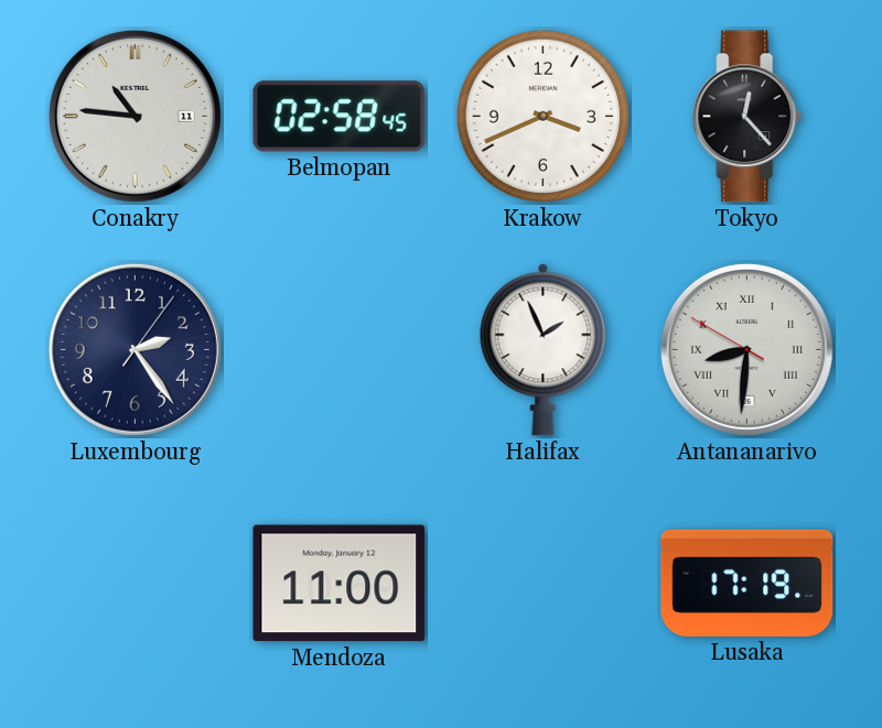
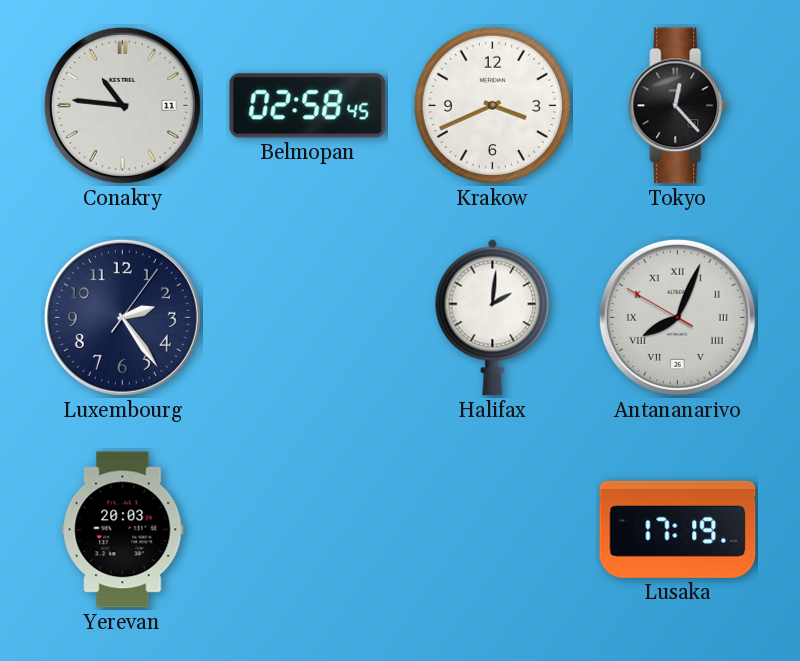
Halifax: 1:56 -> 2:01
Antananarivo: 8:30 -> 8:03
Yerevan: none -> 20:03
Mendoza: 11:00 -> none
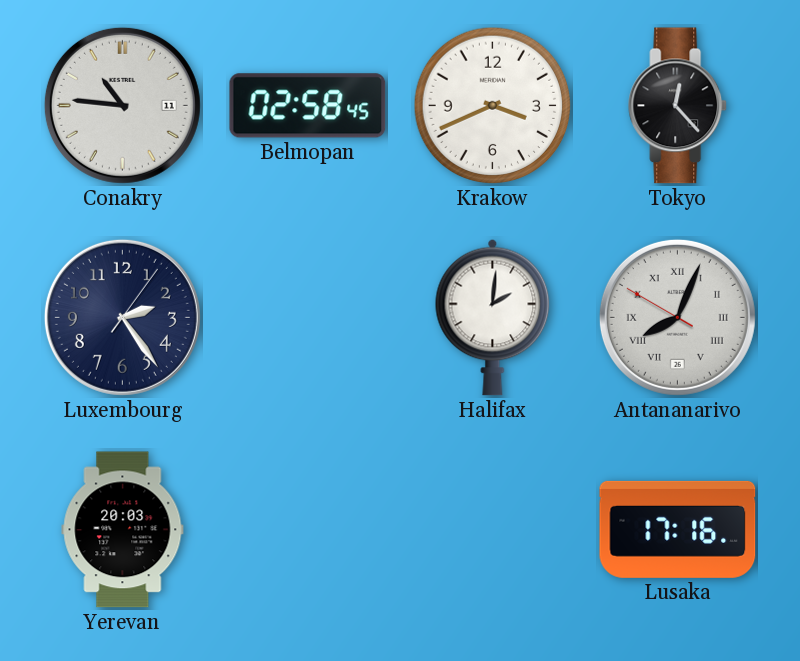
Lusaka: 17:19 -> 17:16
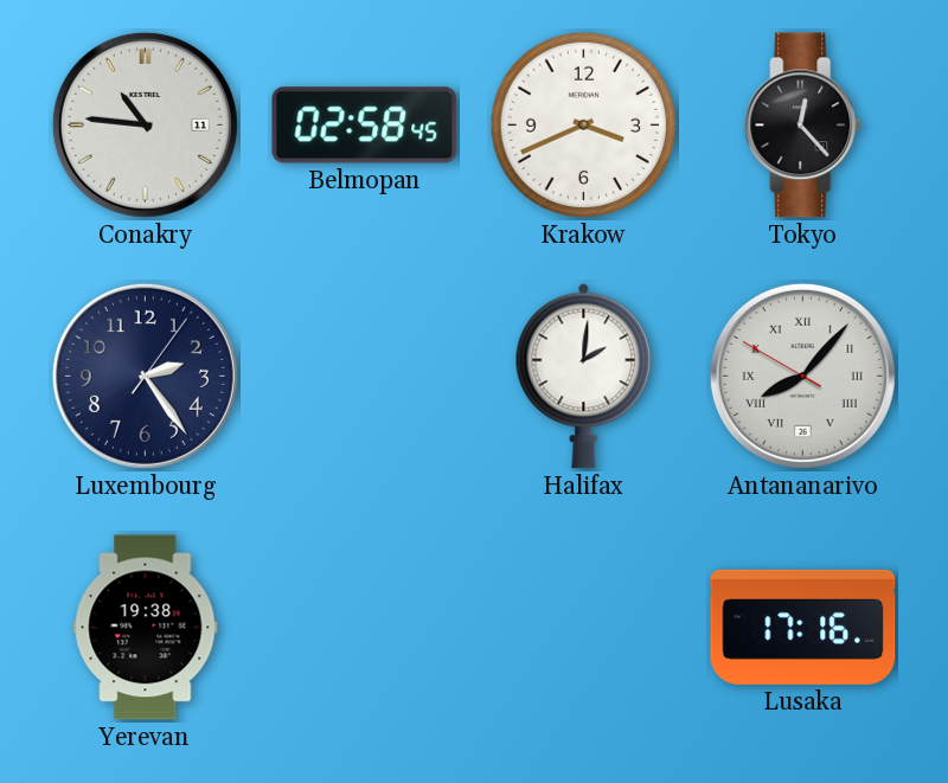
Antananarivo: 8:03 -> 8:06
Yerevan: 20:03 -> 19:38
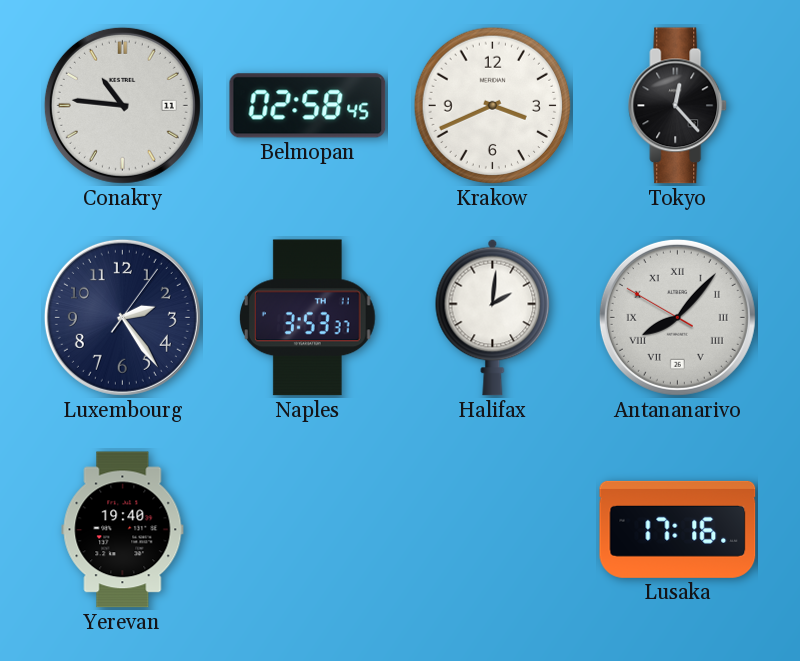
Naples: none -> 3:53
Yerevan: 19:38 -> 19:40
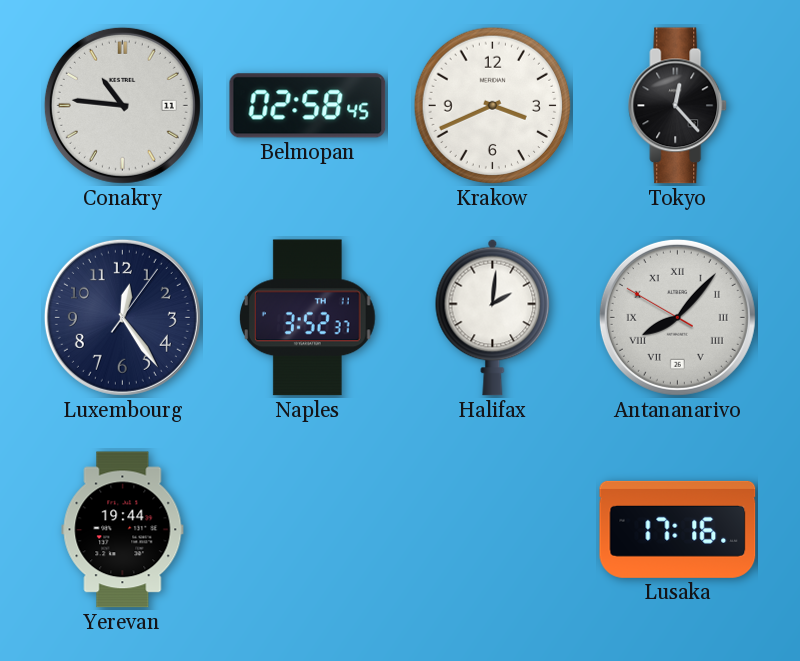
Luxembourg: 2:24 -> 12:24
Naples: 3:53 -> 3:52
Yerevan: 19:40 -> 19:44
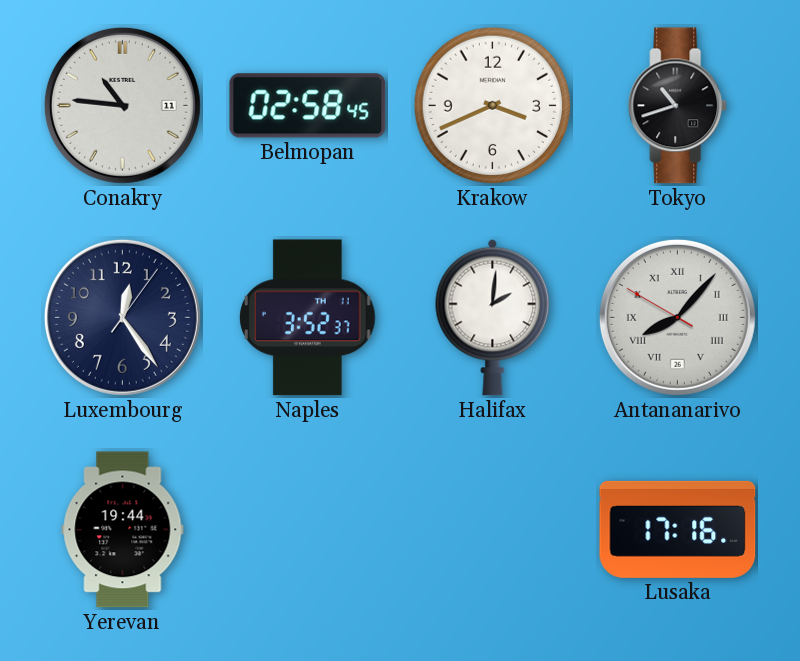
Tokyo: 12:23 -> 10:42
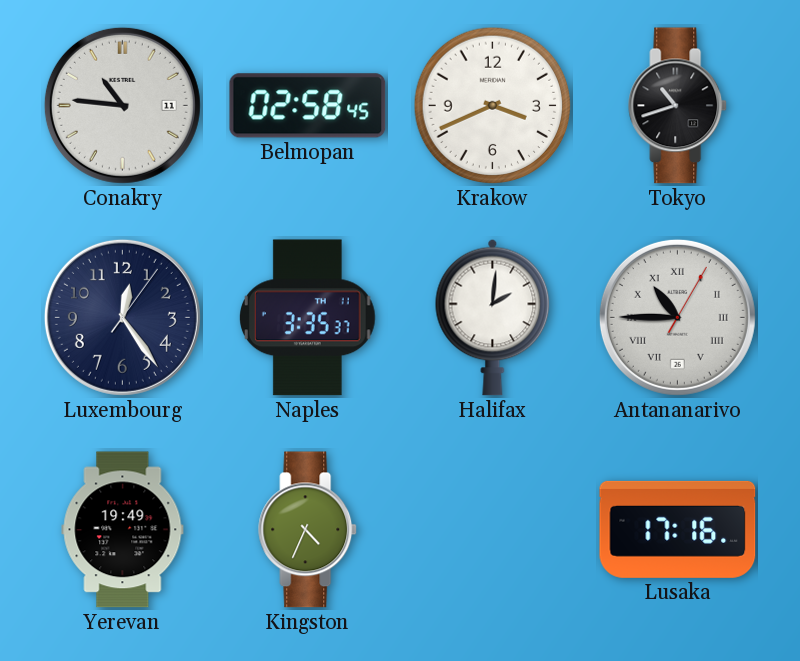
Naples: 3:52 -> 3:35
Antananarivo: 8:06 -> 10:45
Yerevan: 19:44 -> 19:49
Kingston: none -> 4:34
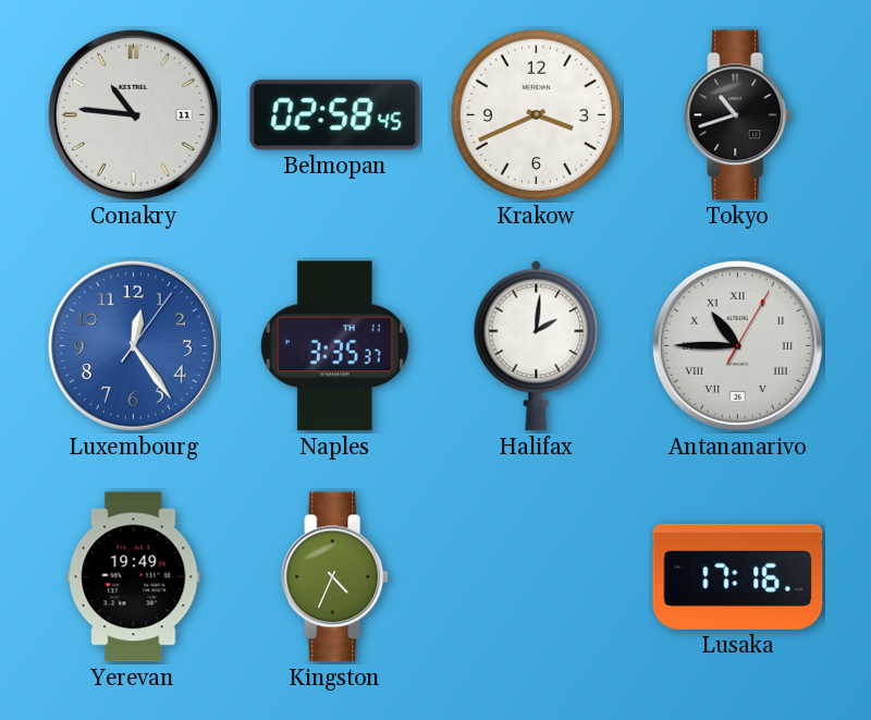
Luxembourg dial: navy -> blue
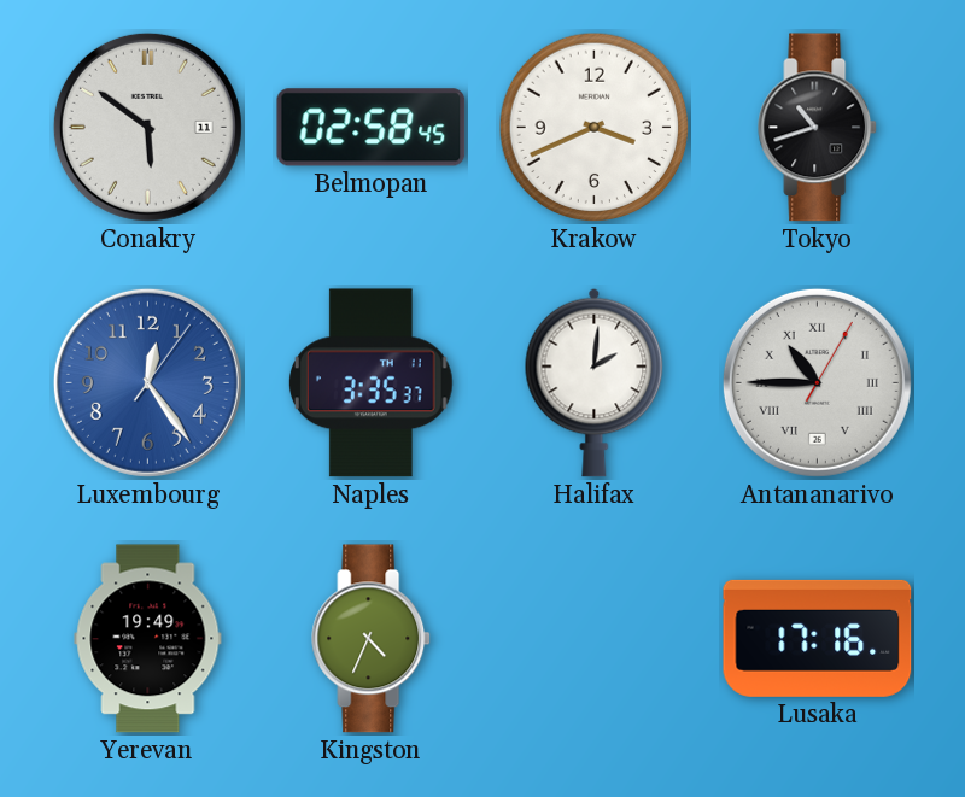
Conakry: 10:46 -> 5:51
